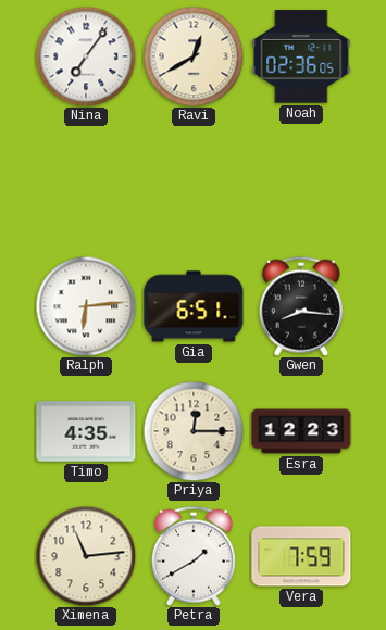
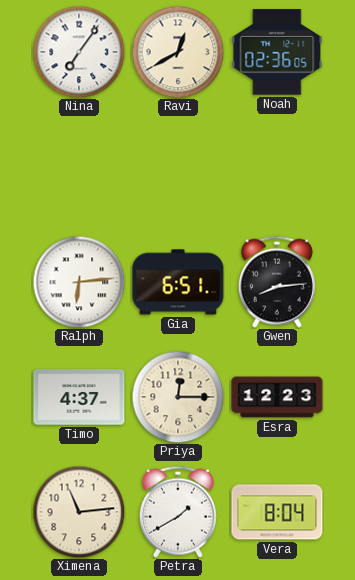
Gwen: 8:16 -> 8:14
Timo: 4:35 -> 4:37
Vera: 7:59 -> 8:04
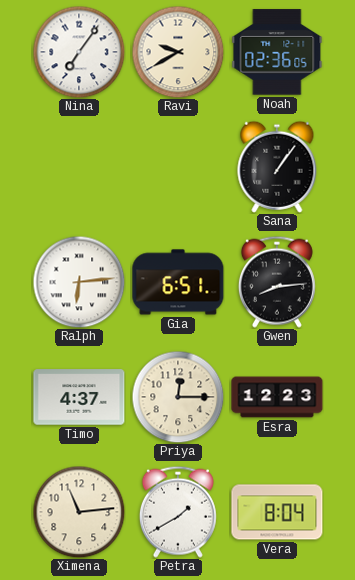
Ravi: 12:40 -> 9:40
Sana: none -> 1:06
